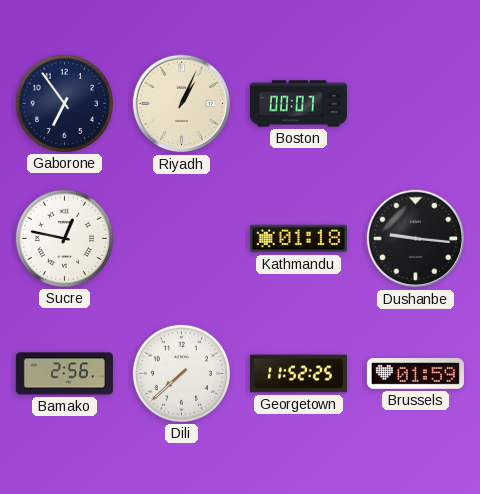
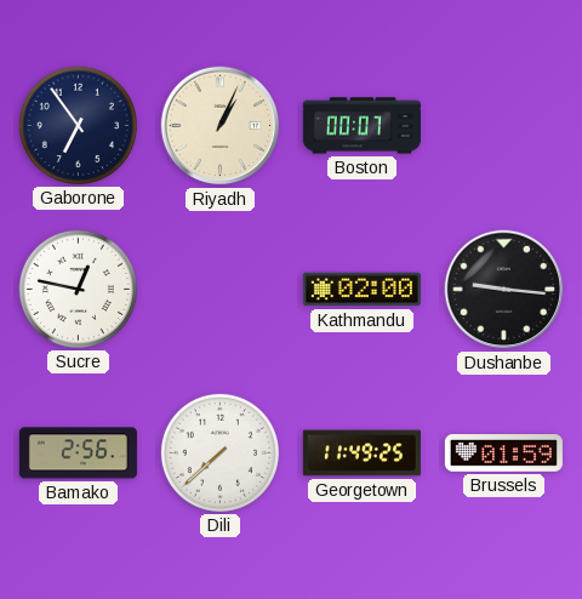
Kathmandu: 01:18 -> 02:00
Georgetown: 11:52 -> 11:49
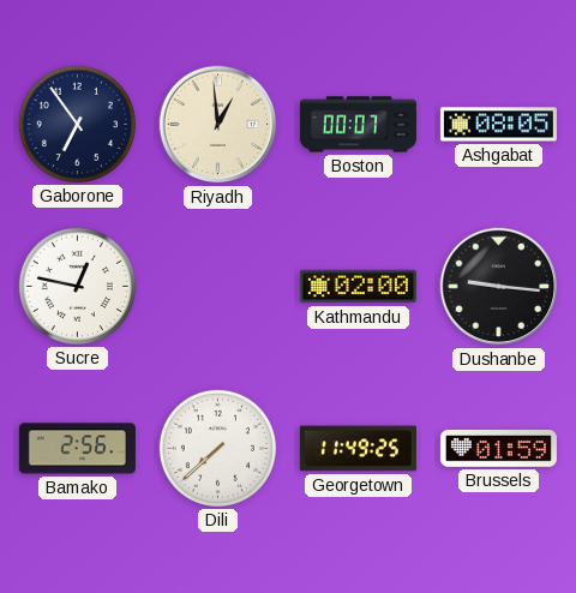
Riyadh: 1:04 -> 12:59
Ashgabat: none -> 08:05
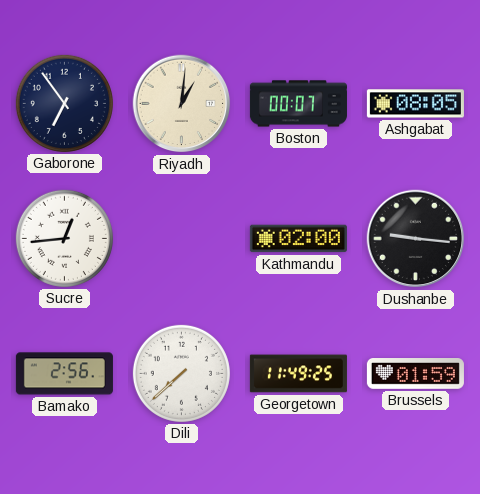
Riyadh: 12:59 -> 1:01
Sucre: 12:47 -> 12:44
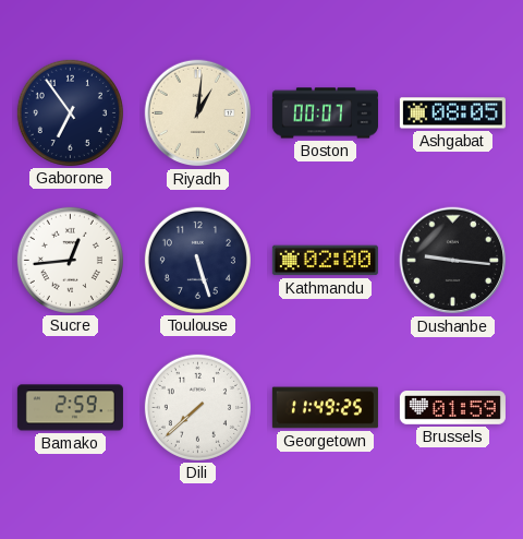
Toulouse: none -> 5:27
Bamako: 2:56 -> 2:59
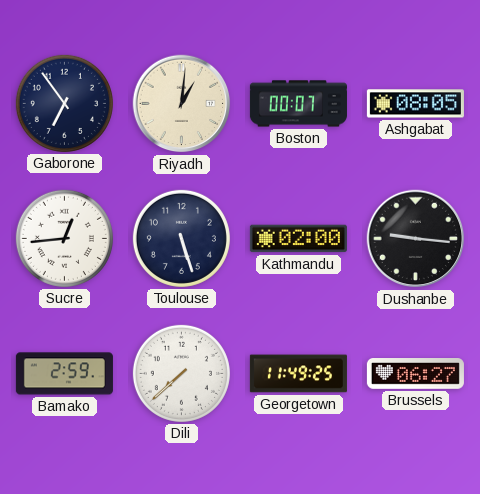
Brussels: 01:59 -> 06:27
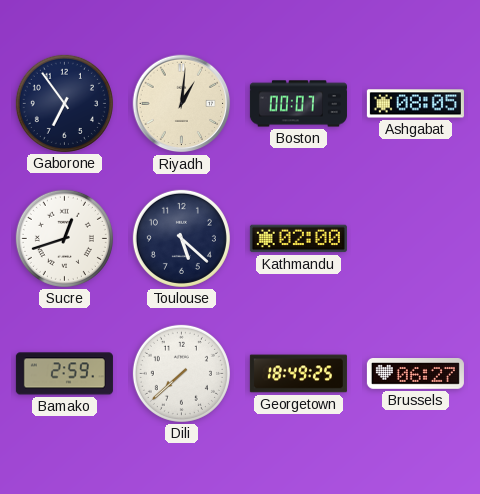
Sucre: 12:44 -> 12:42
Toulouse: 5:27 -> 5:22
Dushanbe: 9:16 -> none
Georgetown: 11:49 -> 18:49
